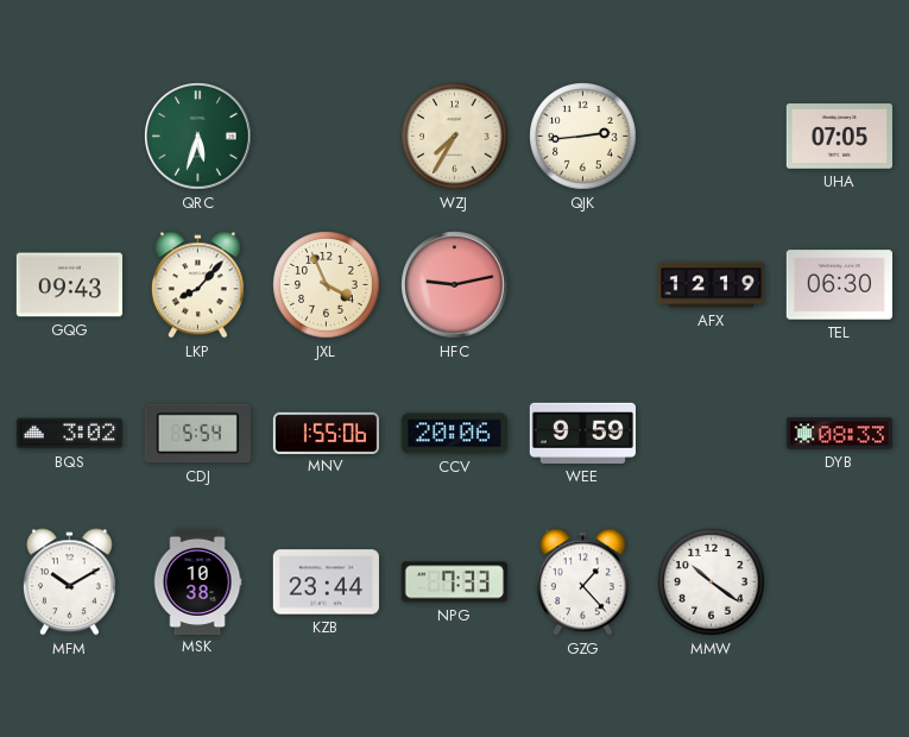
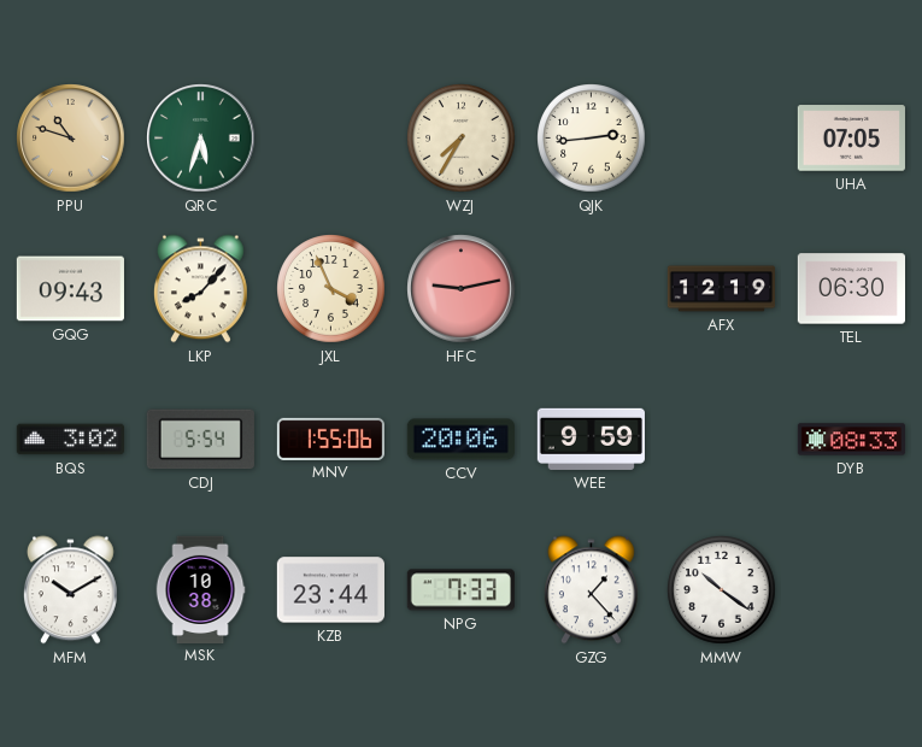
PPU: none -> 10:48
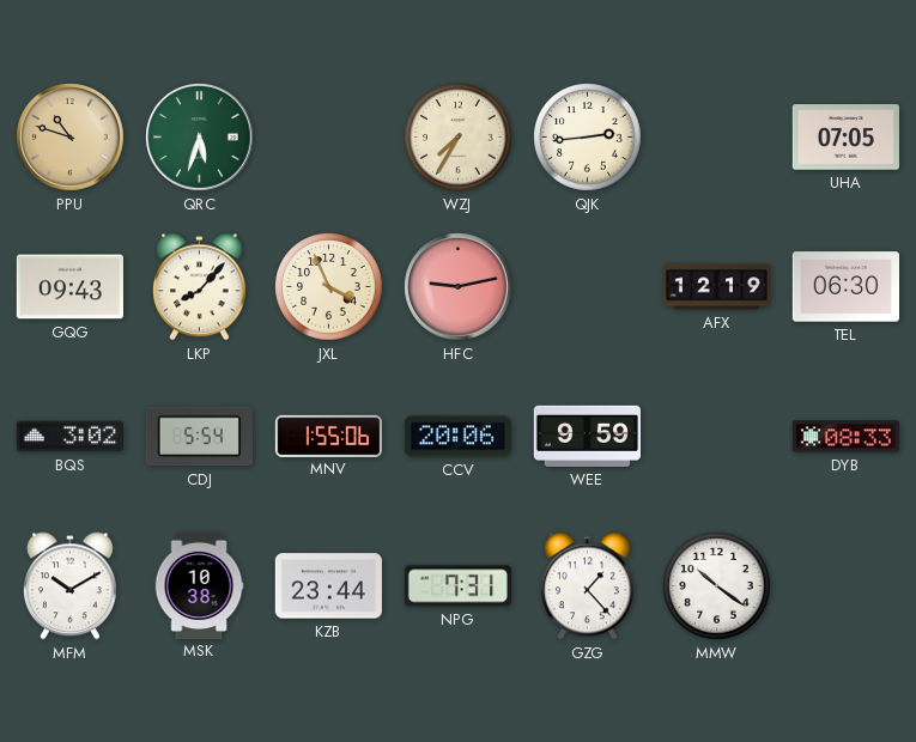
NPG: 7:33 -> 7:31
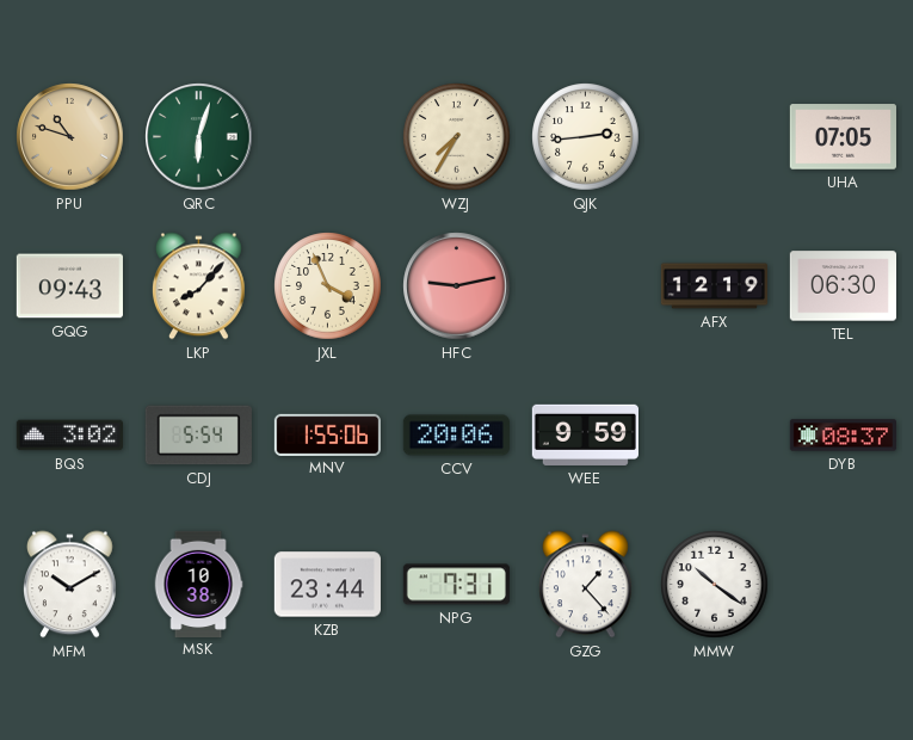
QRC: 5:33 -> 6:03
DYB: 08:33 -> 08:37
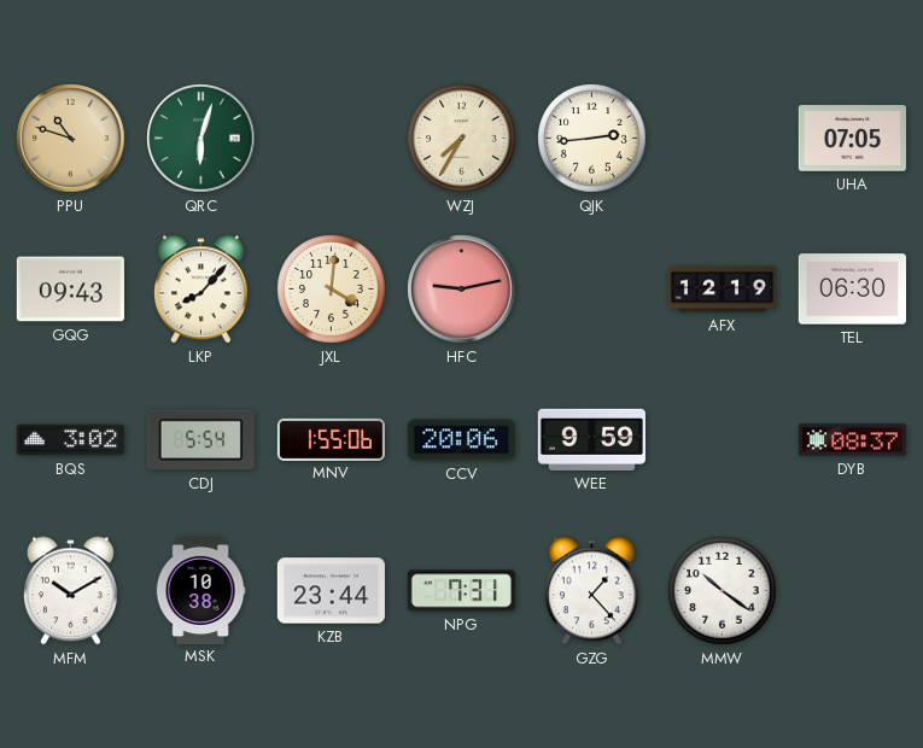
JXL: 3:56 -> 4:01
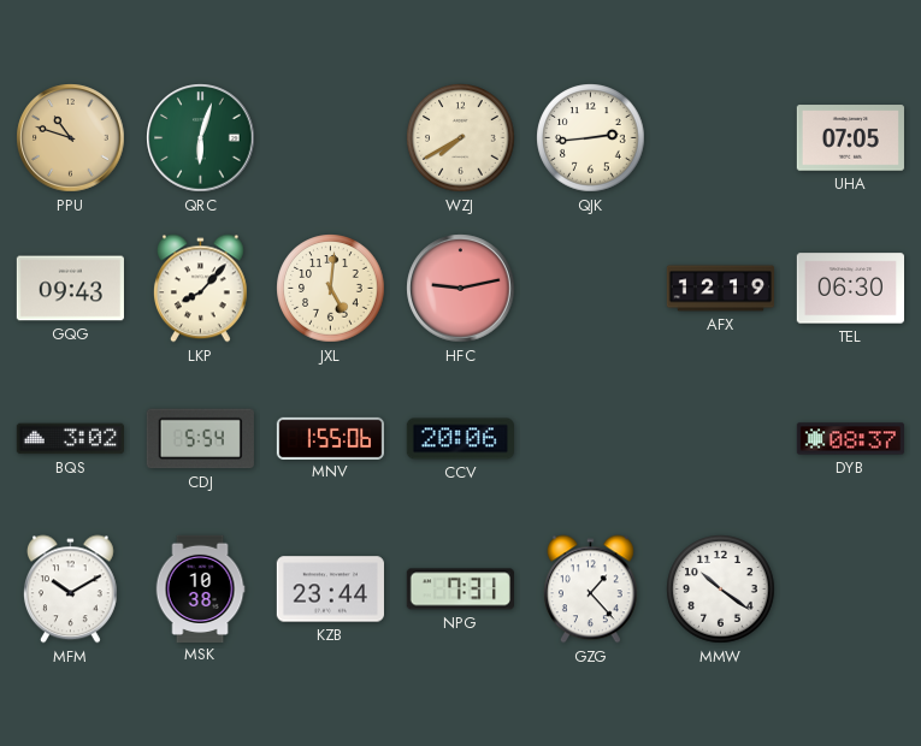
WZJ: 7:35 -> 7:40
JXL: 4:01 -> 5:01
WEE: 9:59 -> none
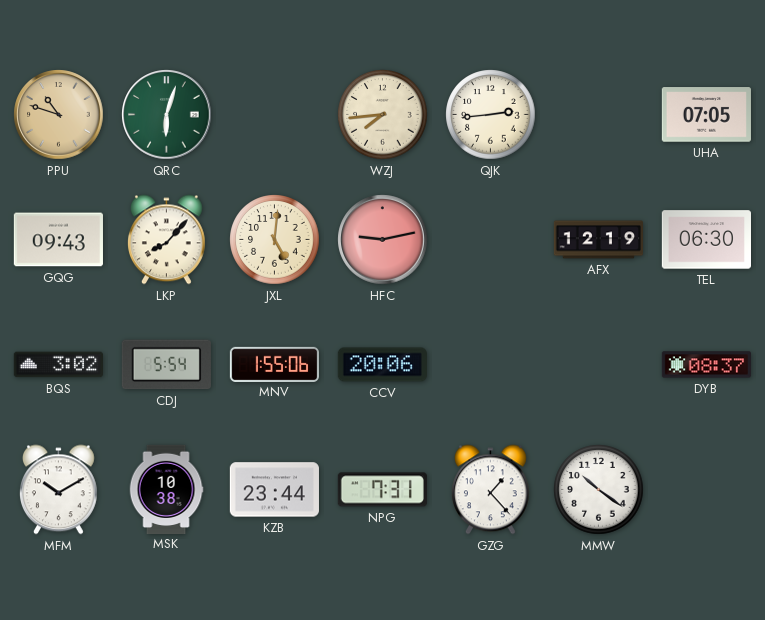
WZJ: 7:40 -> 7:44
